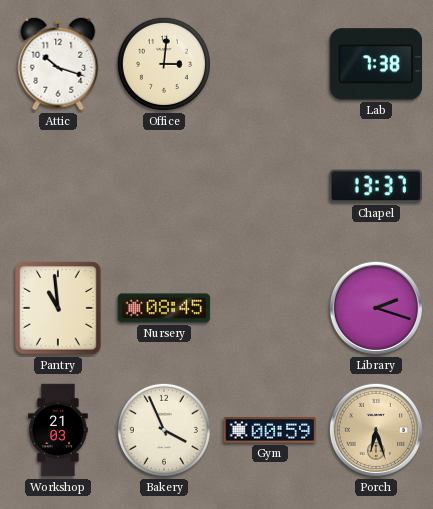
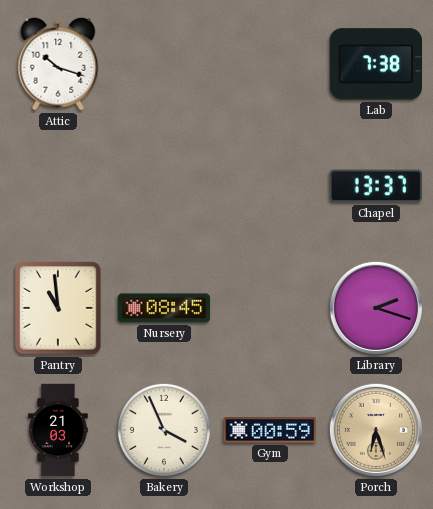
Office: 3:01 -> none
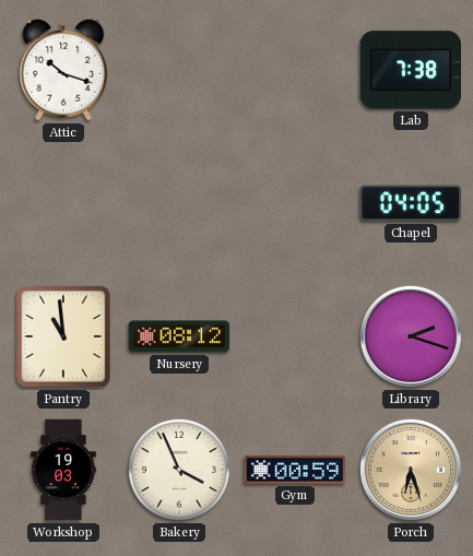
Chapel: 13:37 -> 04:05
Nursery: 08:45 -> 08:12
Workshop: 21:03 -> 19:03
